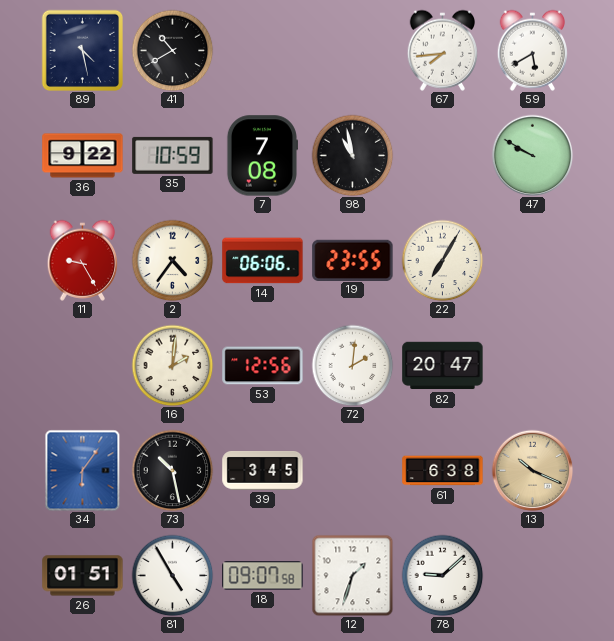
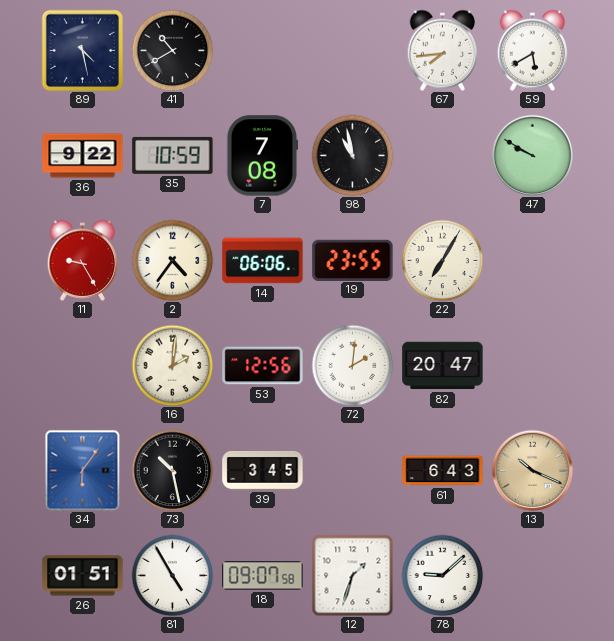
61: 6:38 -> 6:43
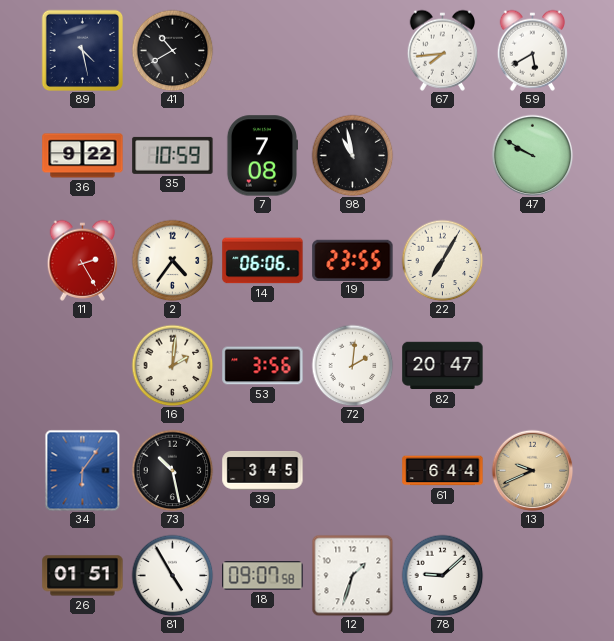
11: 9:25 -> 2:25
53: 12:56 -> 3:56
61: 6:43 -> 6:44
13: 10:19 -> 9:41
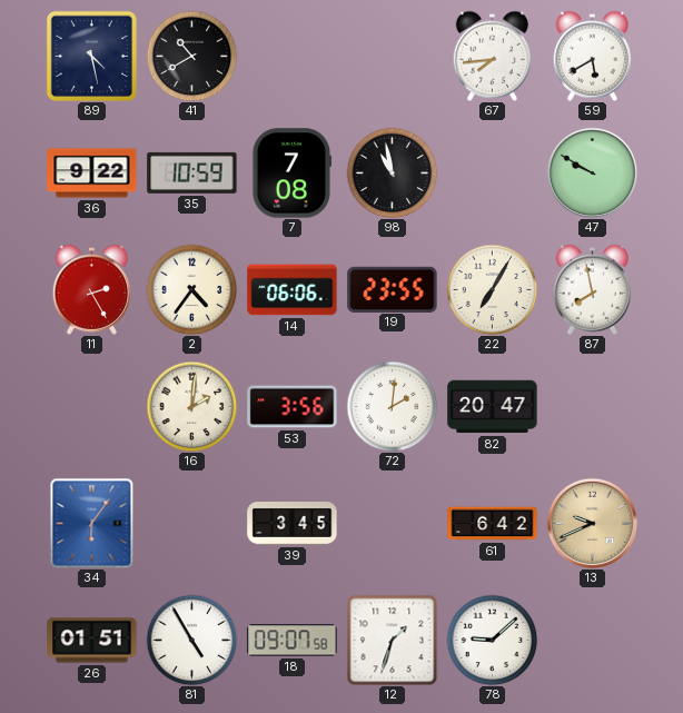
87: none -> 7:58
73: 10:28 -> none
61: 6:44 -> 6:42
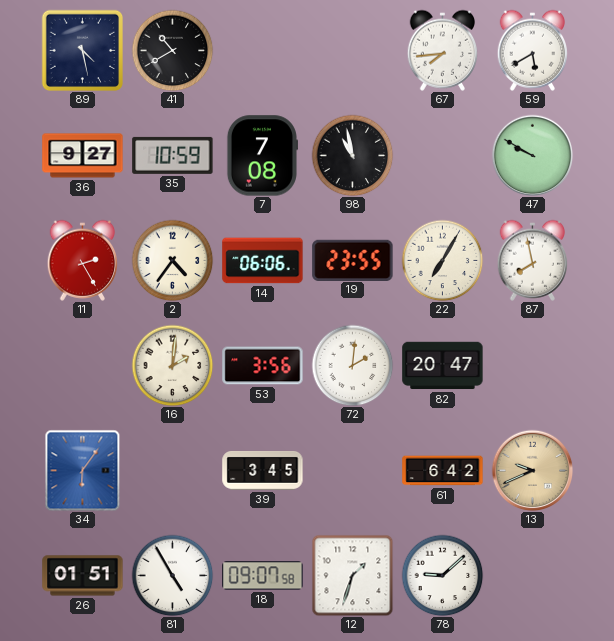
36: 9:22 -> 9:27
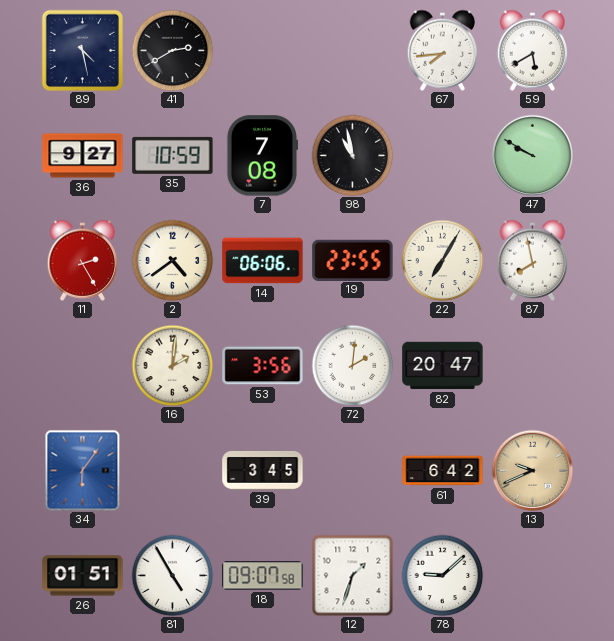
41: 10:40 -> 2:40
2: 4:36 -> 4:39
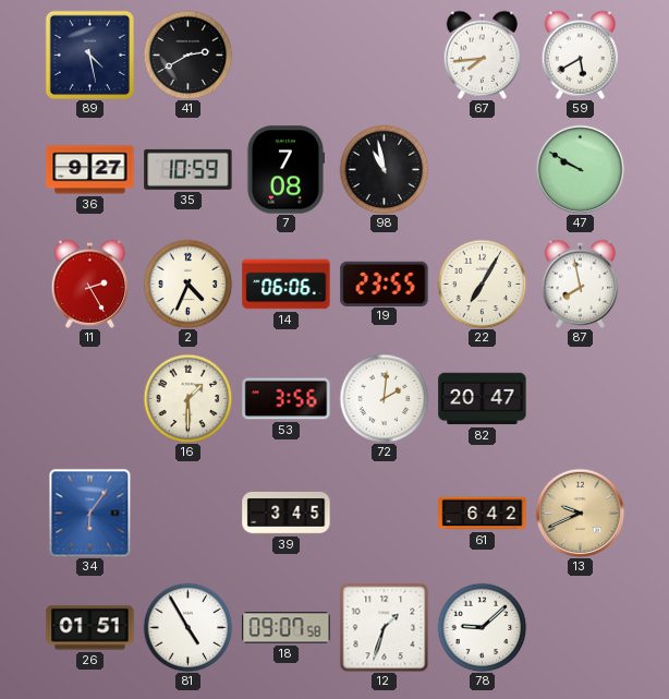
2: 4:39 -> 4:34
16: 2:01 -> 1:30
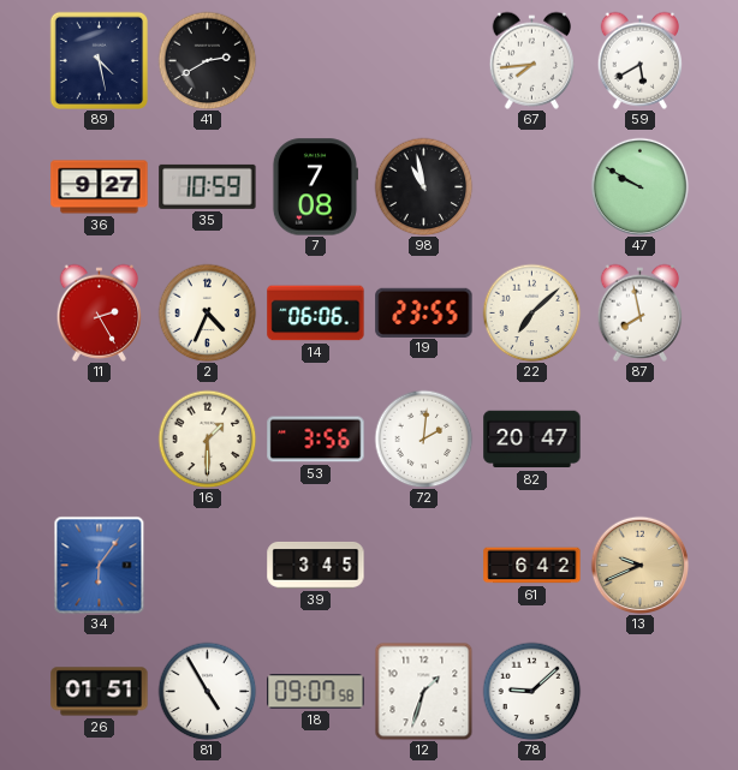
22: 7:05 -> 7:08
